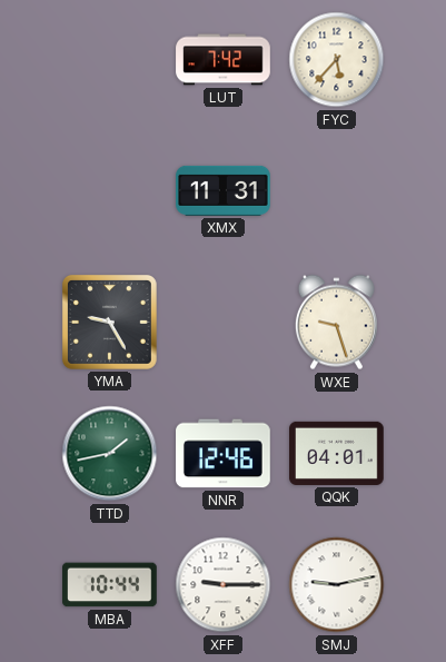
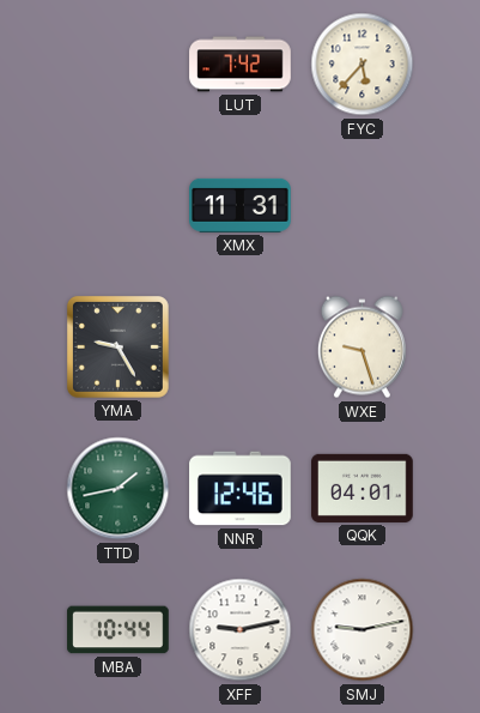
XFF: 9:15 -> 9:13
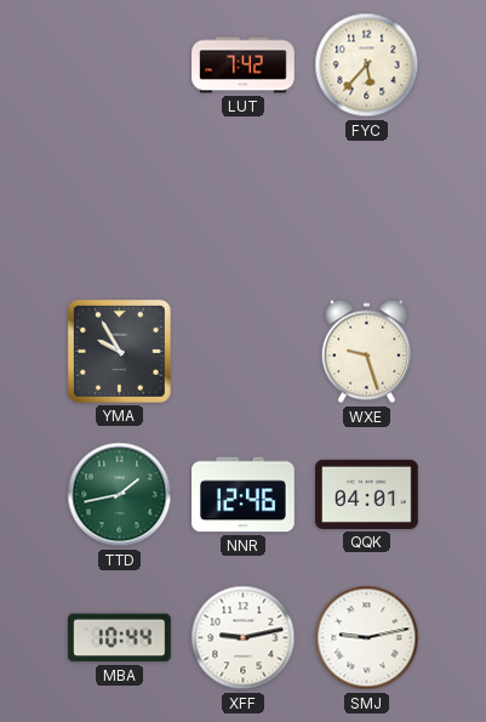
XMX: 11:31 -> none
YMA: 9:25 -> 9:55
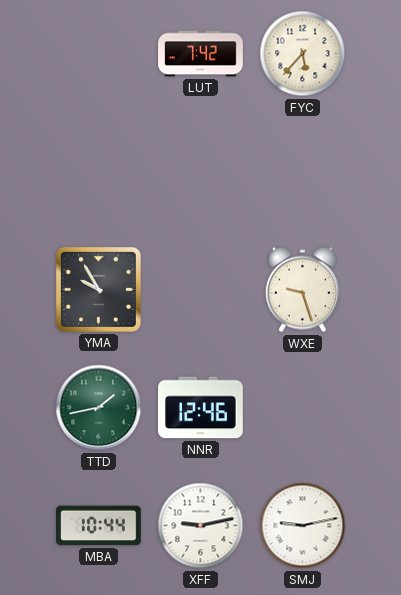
QQK: 04:01 -> none
